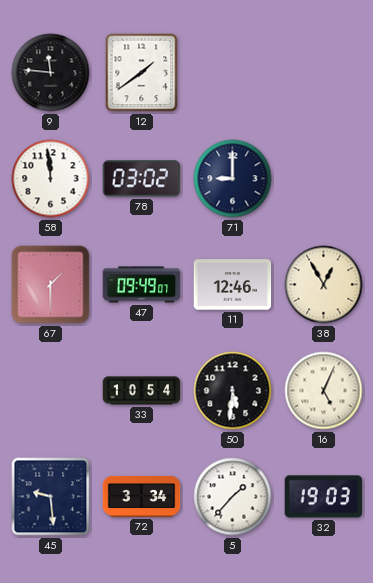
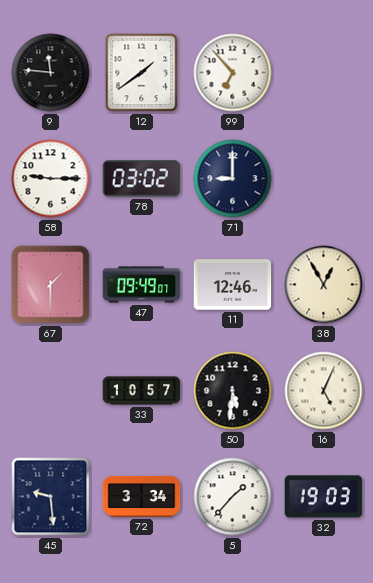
99: none -> 6:53
58: 11:59 -> 9:15
33: 10:54 -> 10:57
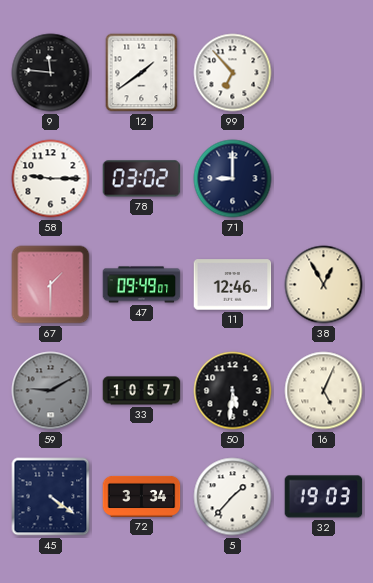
59: none -> 9:10
45: 9:29 -> 4:21
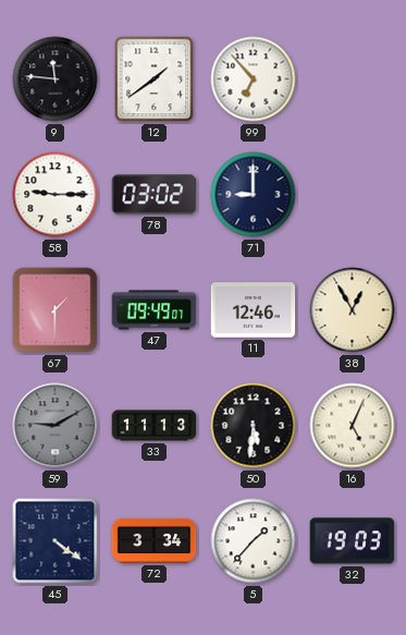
33: 10:57 -> 11:13
